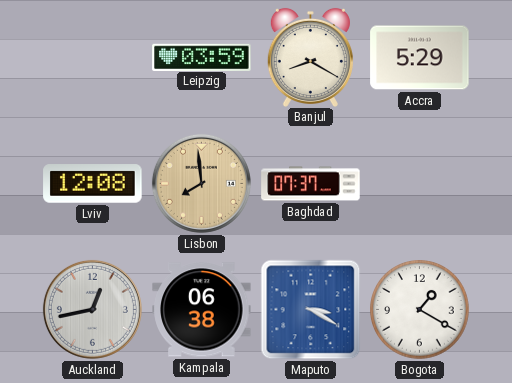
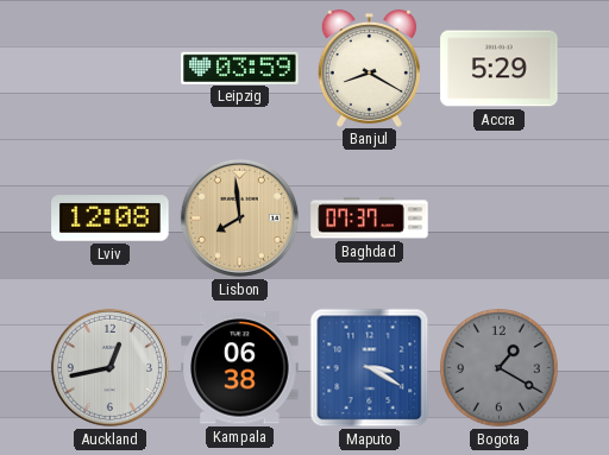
Bogota dial: white -> grey
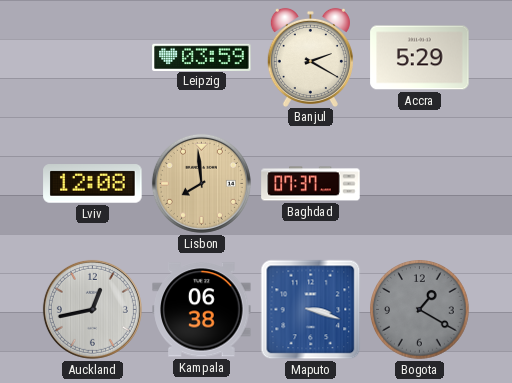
Banjul: 8:20 -> 2:20
Maputo: 3:20 -> 3:18
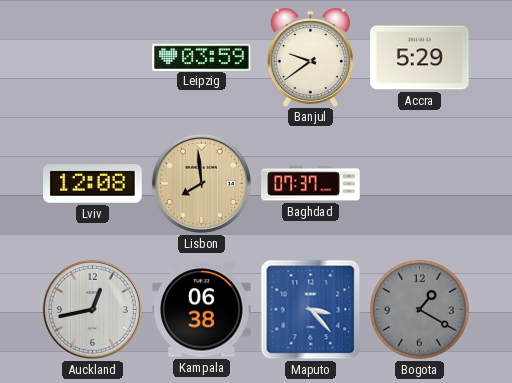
Banjul: 2:20 -> 9:39
Maputo: 3:18 -> 3:23
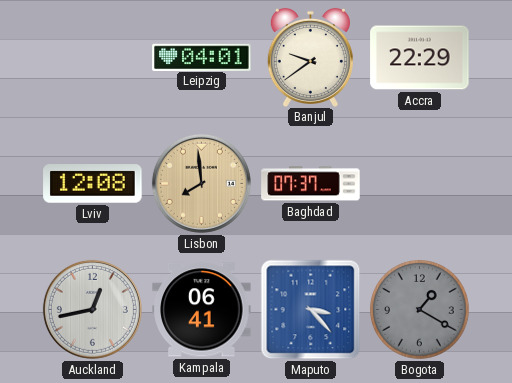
Leipzig: 03:59 -> 04:01
Accra: 5:29 -> 22:29
Kampala: 06:38 -> 06:41
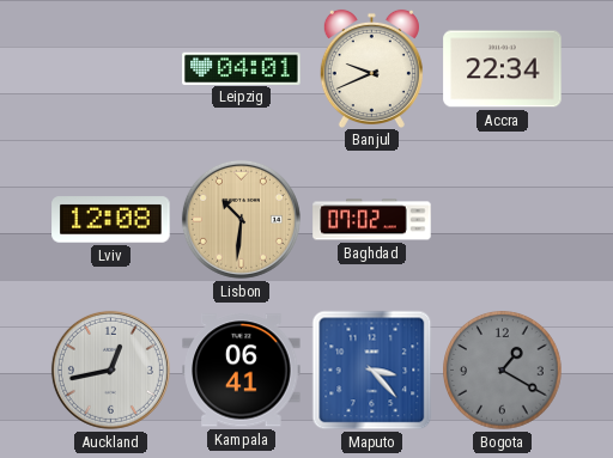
Banjul: 9:39 -> 9:41
Accra: 22:29 -> 22:34
Lisbon: 7:59 -> 10:31
Baghdad: 07:37 -> 07:02
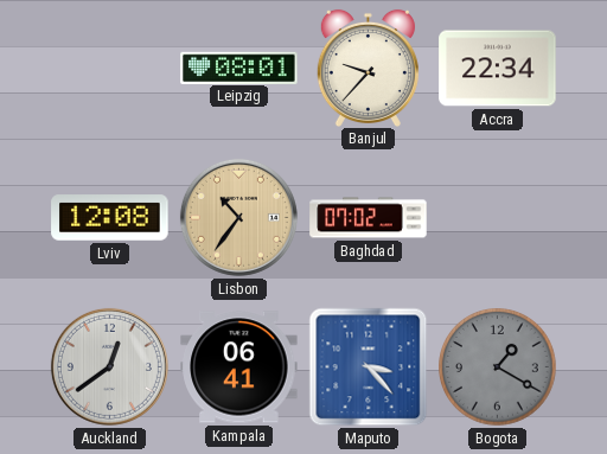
Leipzig: 04:01 -> 08:01
Banjul: 9:41 -> 9:37
Lisbon: 10:31 -> 10:36
Auckland: 12:43 -> 12:39
